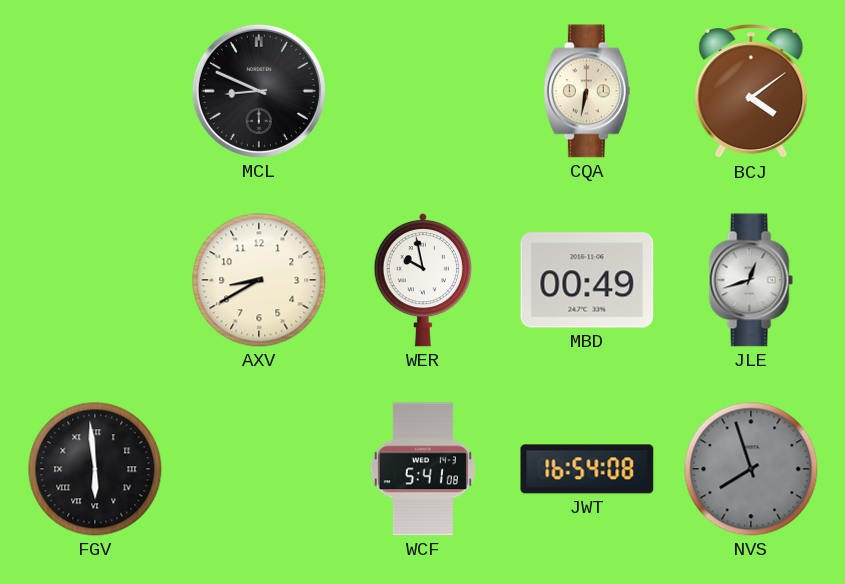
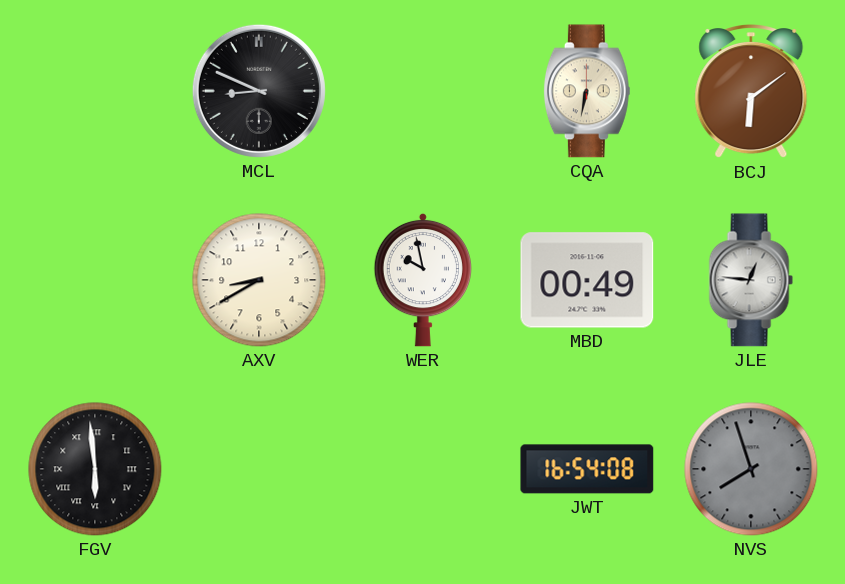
BCJ: 4:09 -> 6:09
JLE: 12:42 -> 12:46
WCF: 5:41 -> none
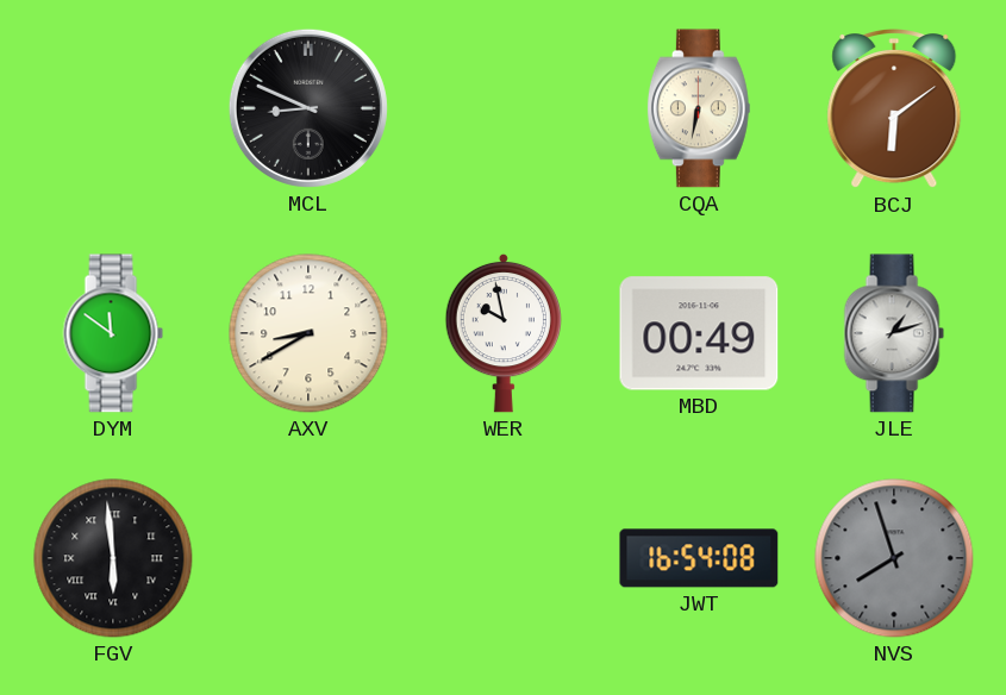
DYM: none -> 11:51
JLE: 12:46 -> 1:12
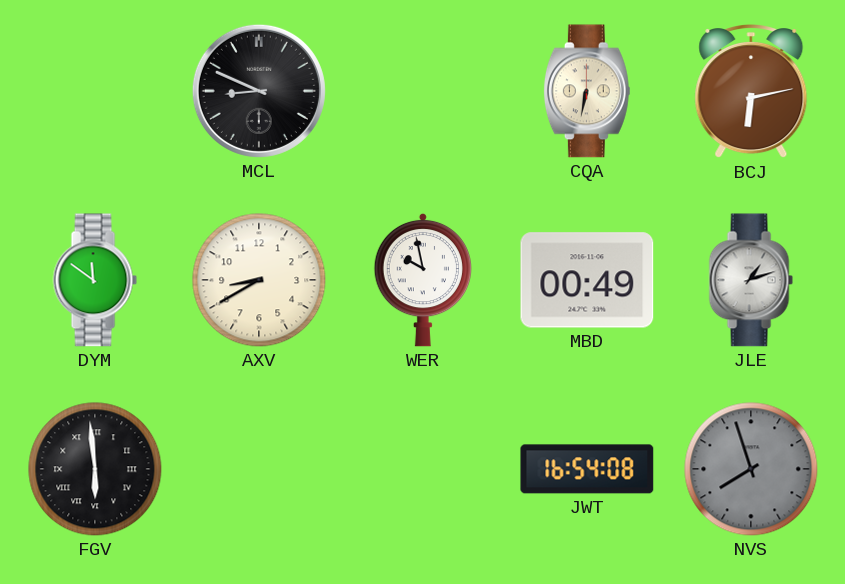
BCJ: 6:09 -> 6:13
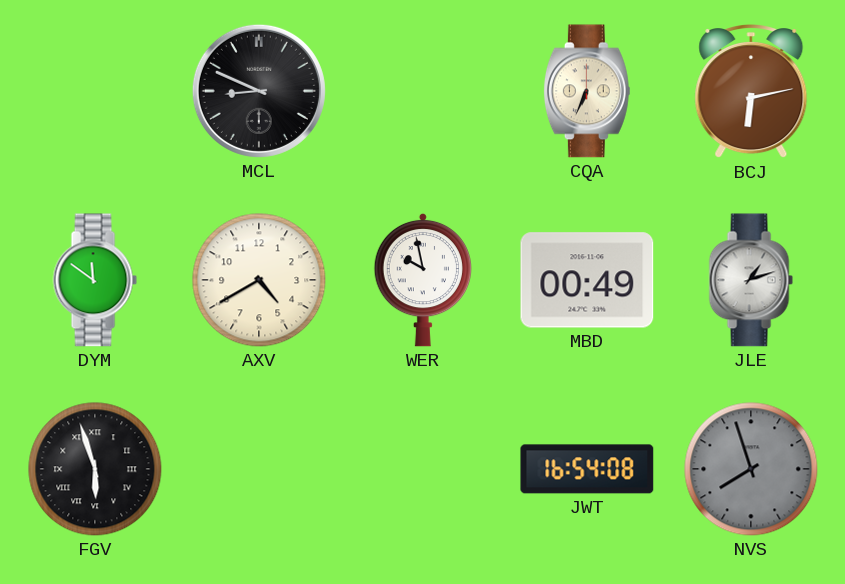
CQA: 6:32 -> 6:34
AXV: 8:40 -> 4:40
FGV: 5:59 -> 5:57
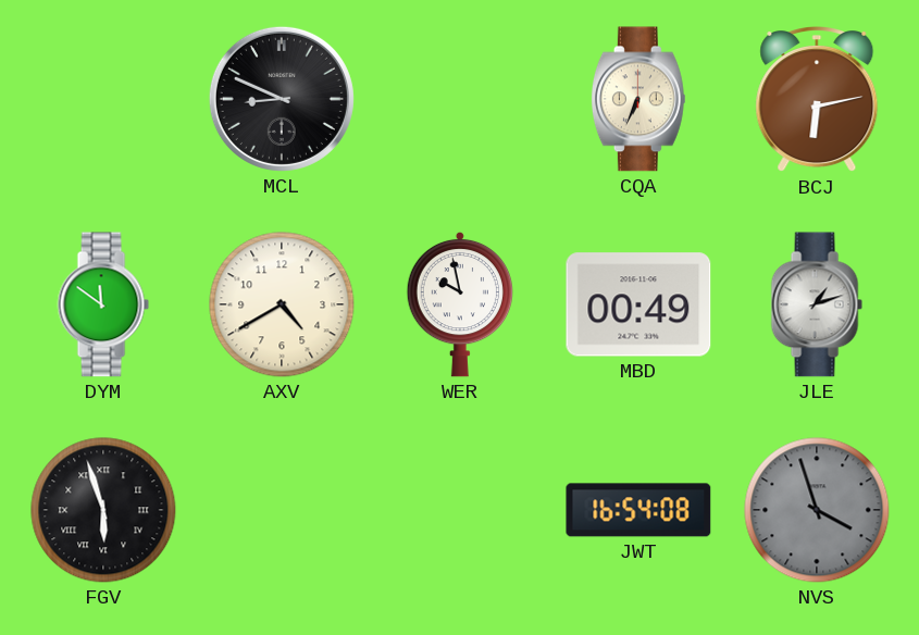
NVS: 7:57 -> 3:57
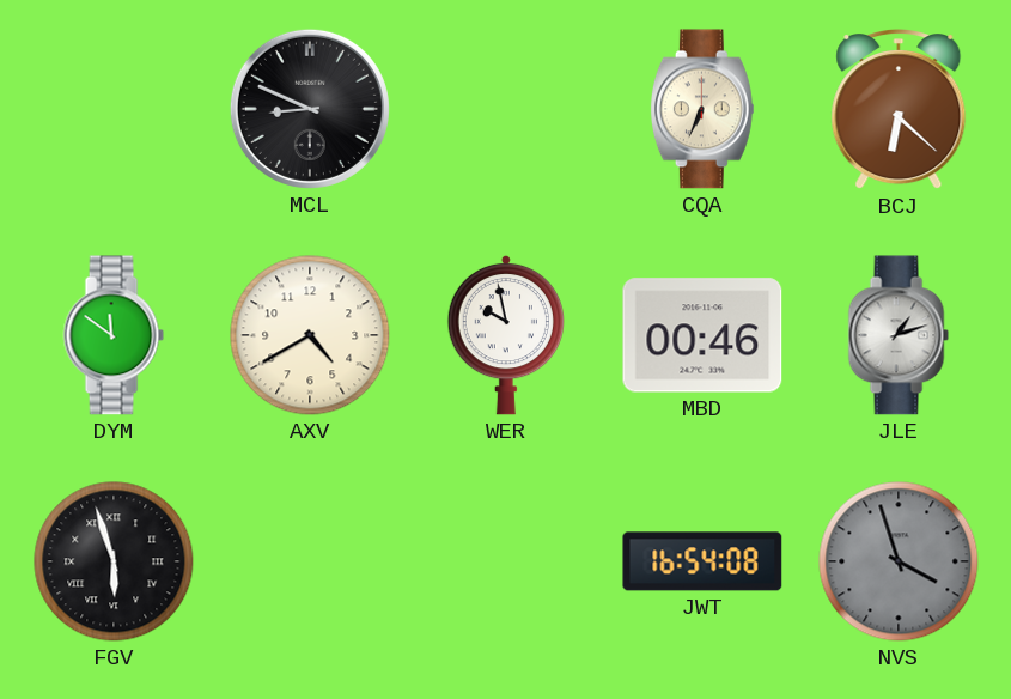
BCJ: 6:13 -> 6:22
MBD: 00:49 -> 00:46
